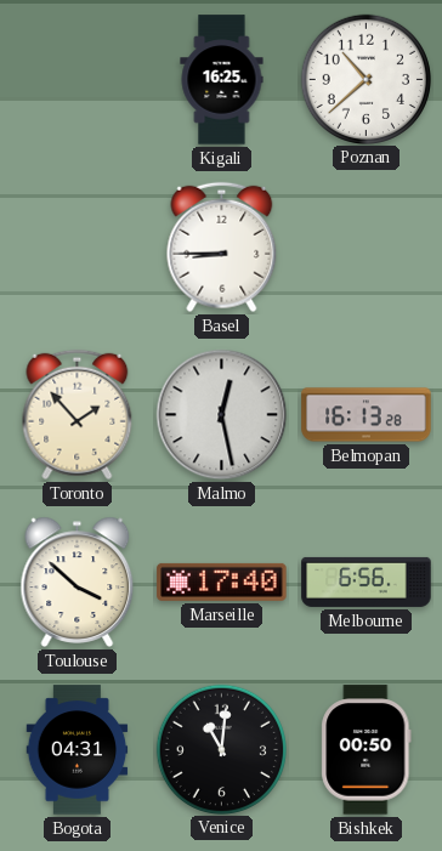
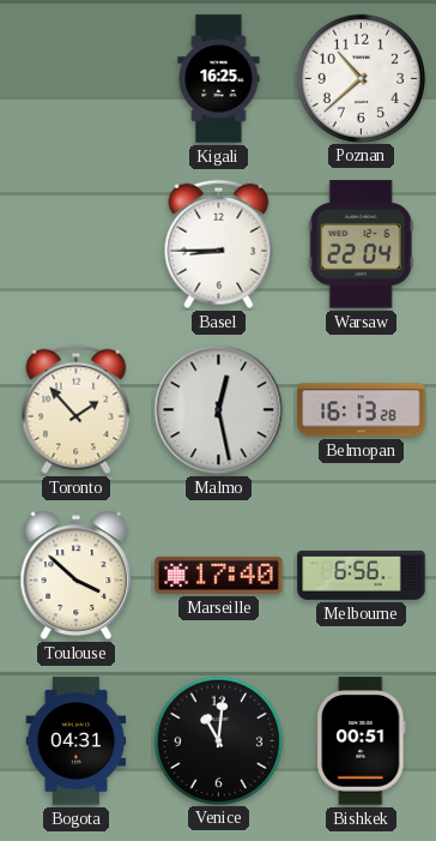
Warsaw: none -> 22:04
Bishkek: 00:50 -> 00:51
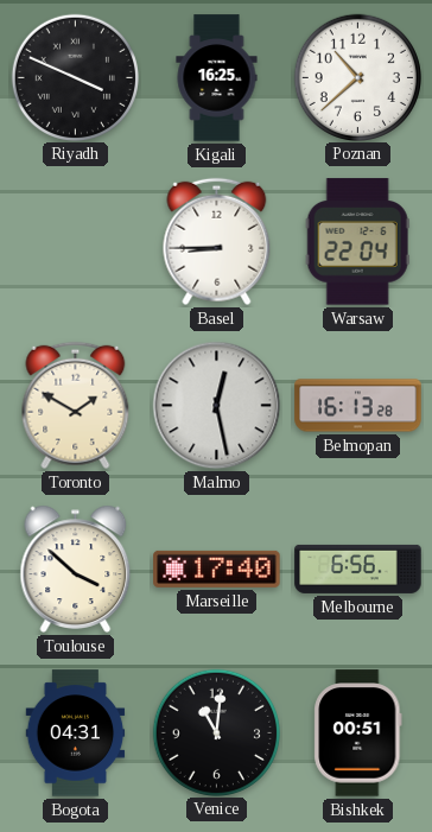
Riyadh: none -> 3:49
Toronto: 1:53 -> 1:50
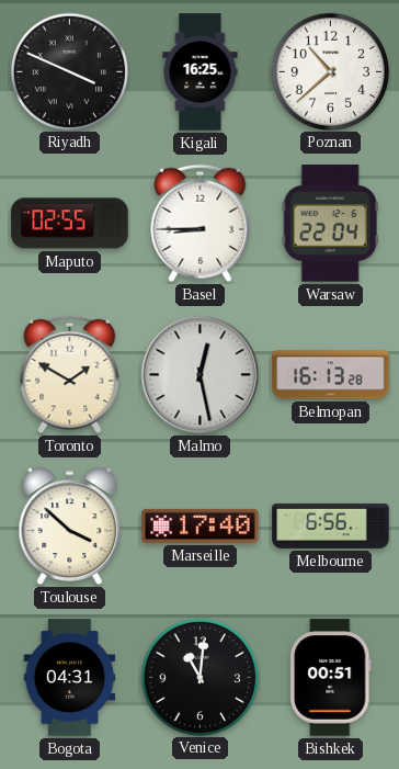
Maputo: none -> 02:55
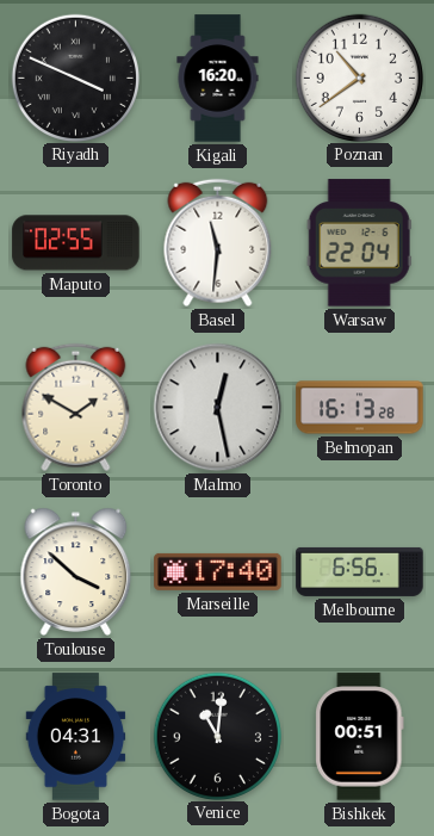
Kigali: 16:25 -> 16:20
Poznan: 10:38 -> 10:39
Basel: 8:45 -> 11:31
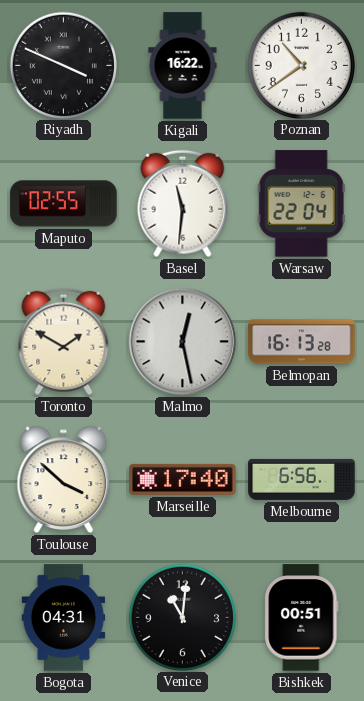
Kigali: 16:20 -> 16:22
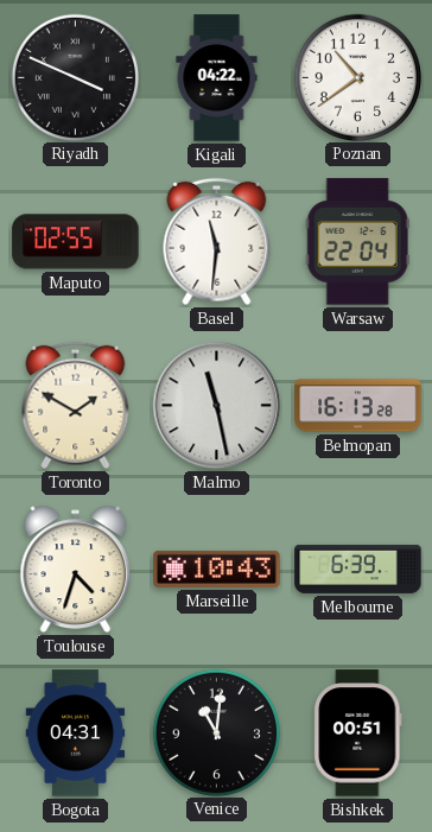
Kigali: 16:22 -> 04:22
Malmo: 12:28 -> 11:28
Toulouse: 3:52 -> 4:33
Marseille: 17:40 -> 10:43
Melbourne: 6:56 -> 6:39
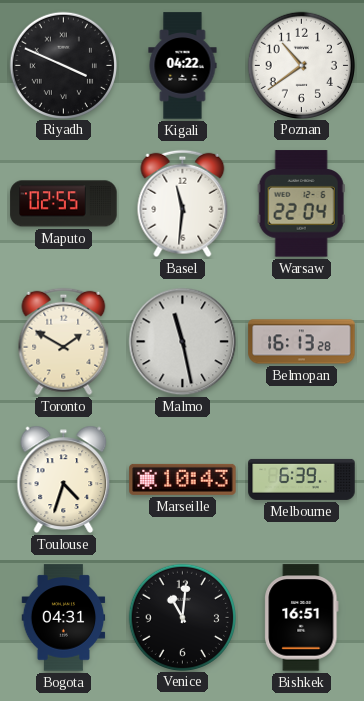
Bishkek: 00:51 -> 16:51
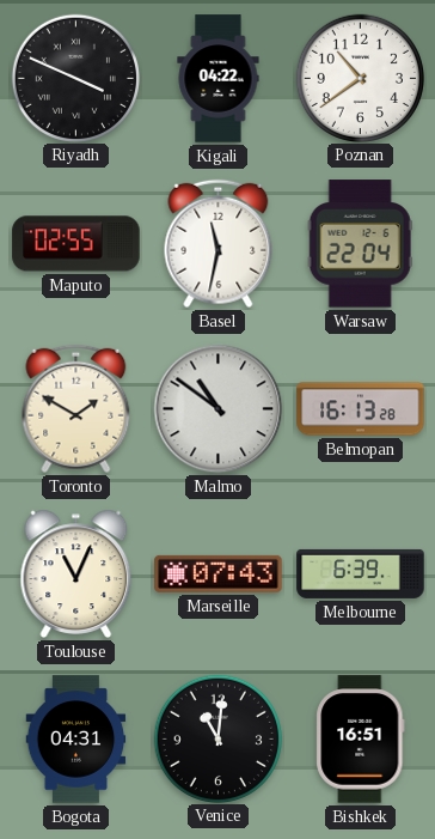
Basel: 11:31 -> 11:32
Malmo: 11:28 -> 10:51
Toulouse: 4:33 -> 11:04
Marseille: 10:43 -> 07:43
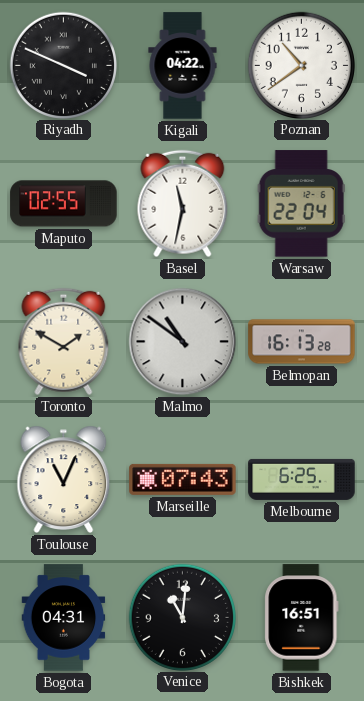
Melbourne: 6:39 -> 6:25
